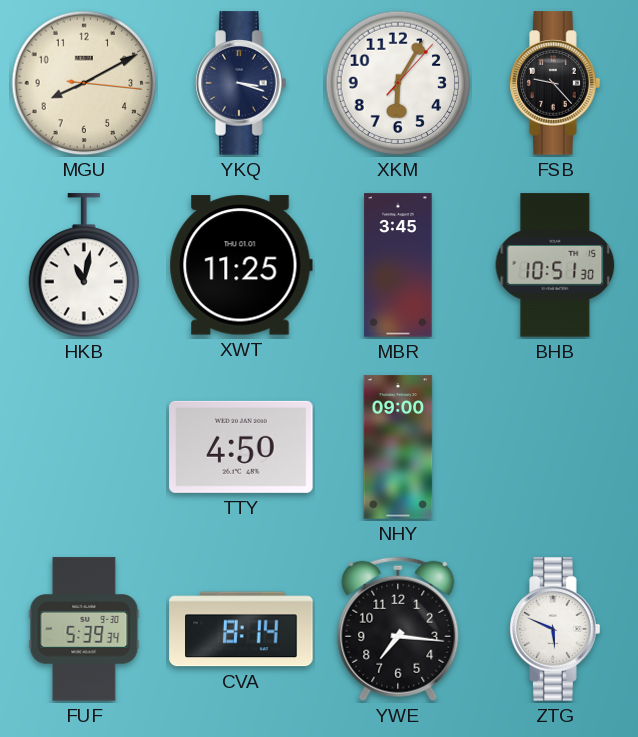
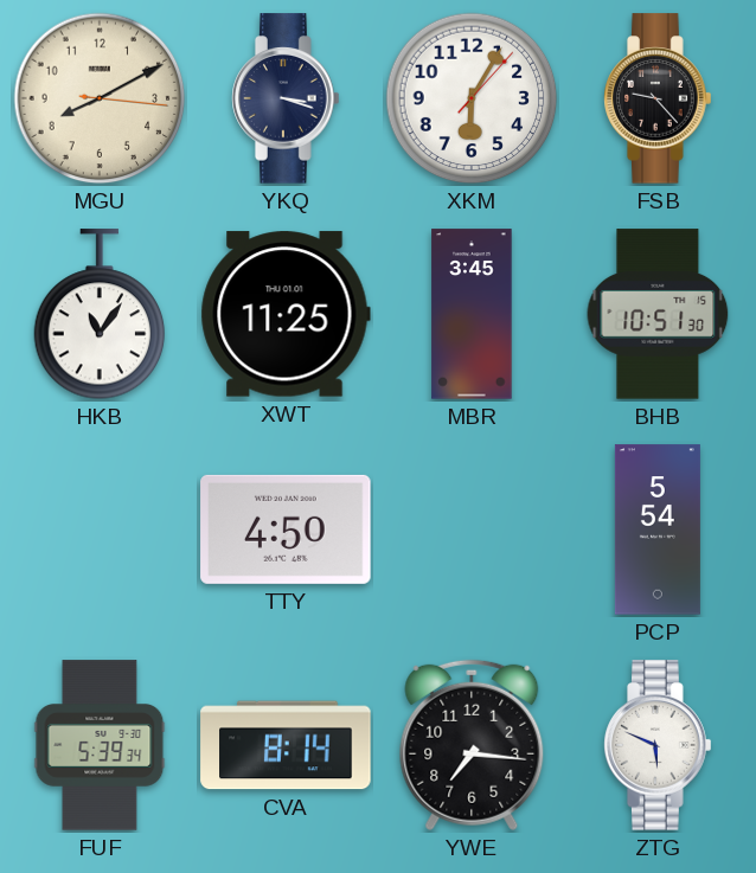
HKB: 11:02 -> 11:06
NHY: 09:00 -> none
PCP: none -> 5:54
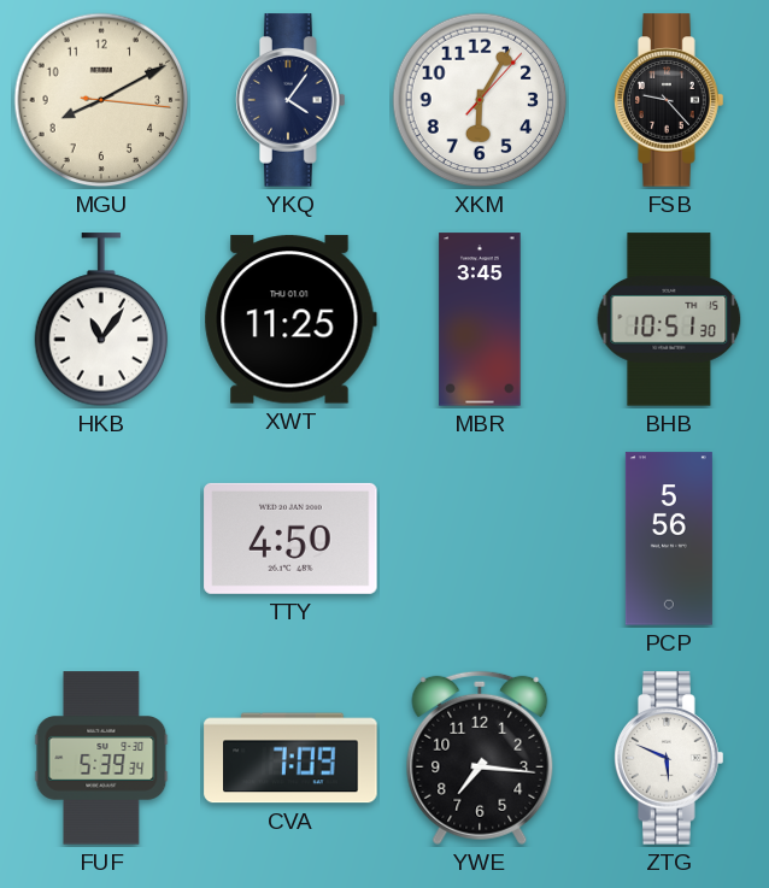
YKQ: 3:18 -> 4:06
PCP: 5:54 -> 5:56
CVA: 8:14 -> 7:09
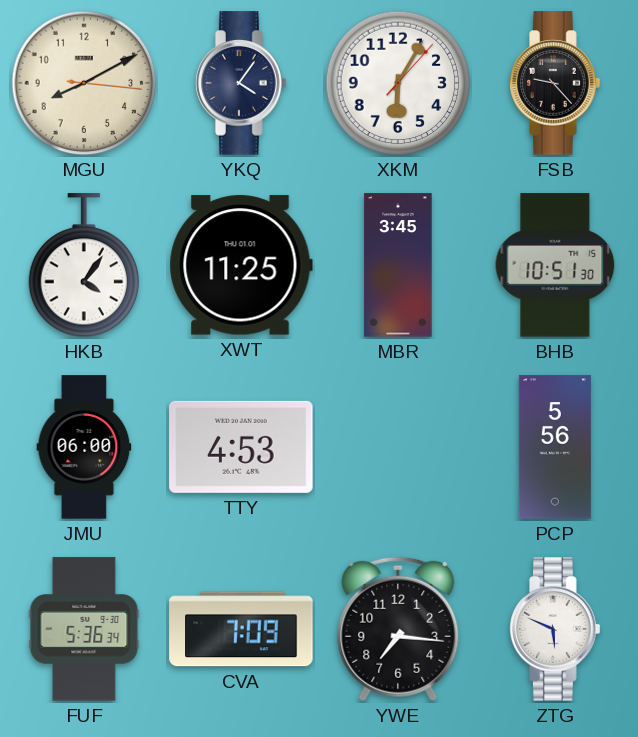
HKB: 11:06 -> 4:06
JMU: none -> 06:00
TTY: 4:50 -> 4:53
FUF: 5:39 -> 5:36
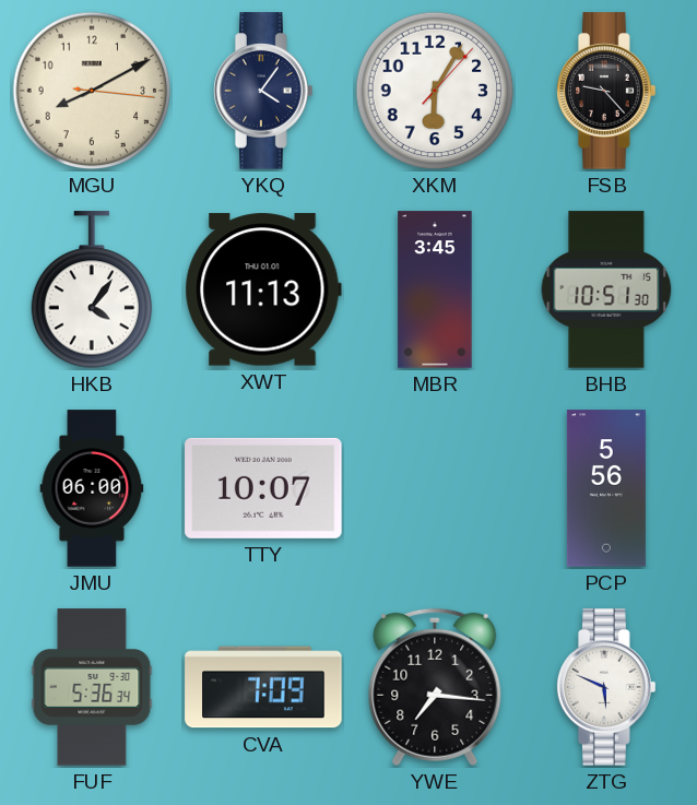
XWT: 11:25 -> 11:13
TTY: 4:53 -> 10:07
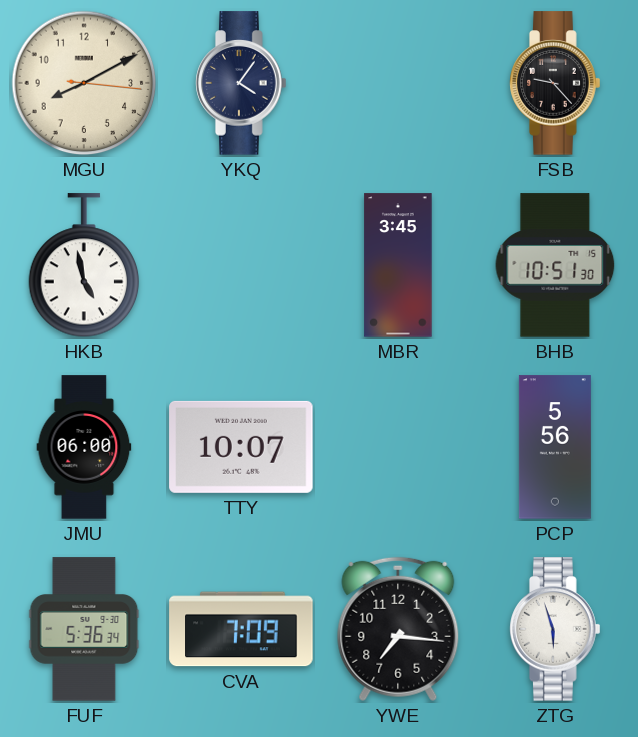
XKM: 6:05 -> none
HKB: 4:06 -> 4:58
XWT: 11:13 -> none
ZTG: 5:49 -> 5:57
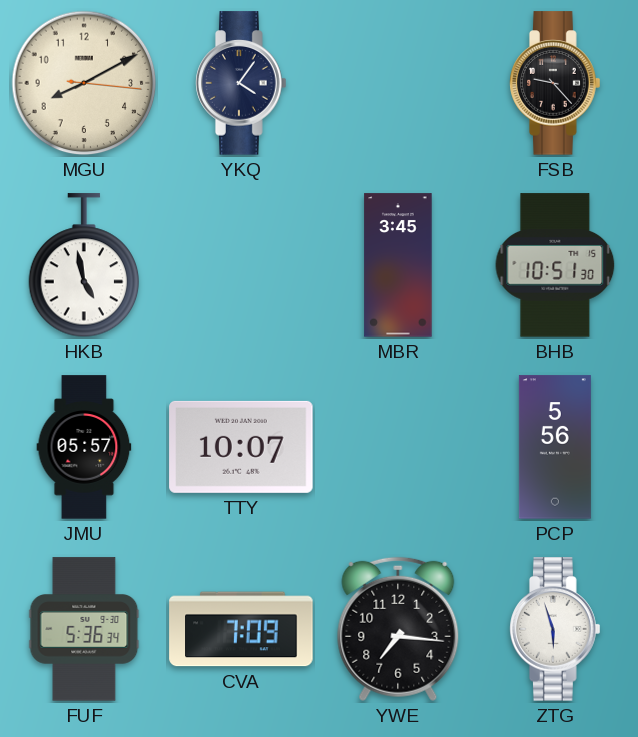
JMU: 06:00 -> 05:57
